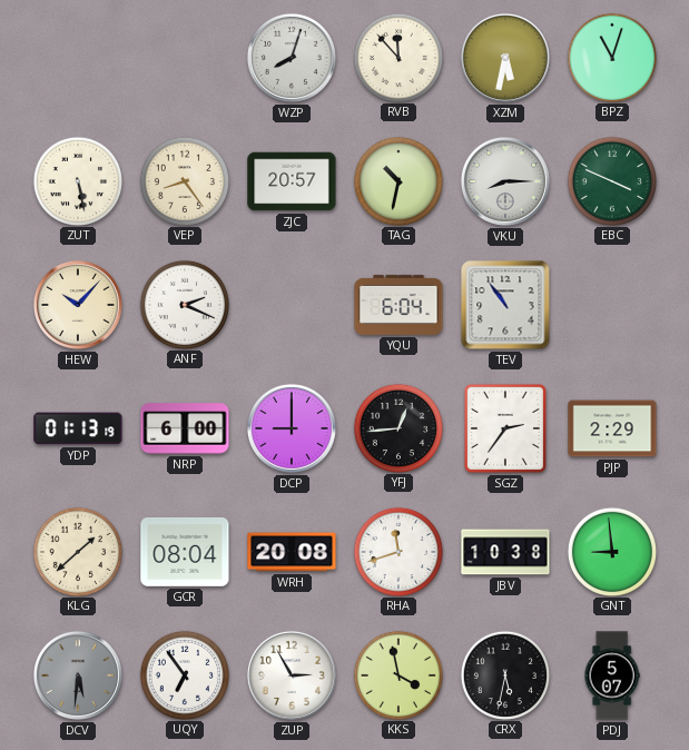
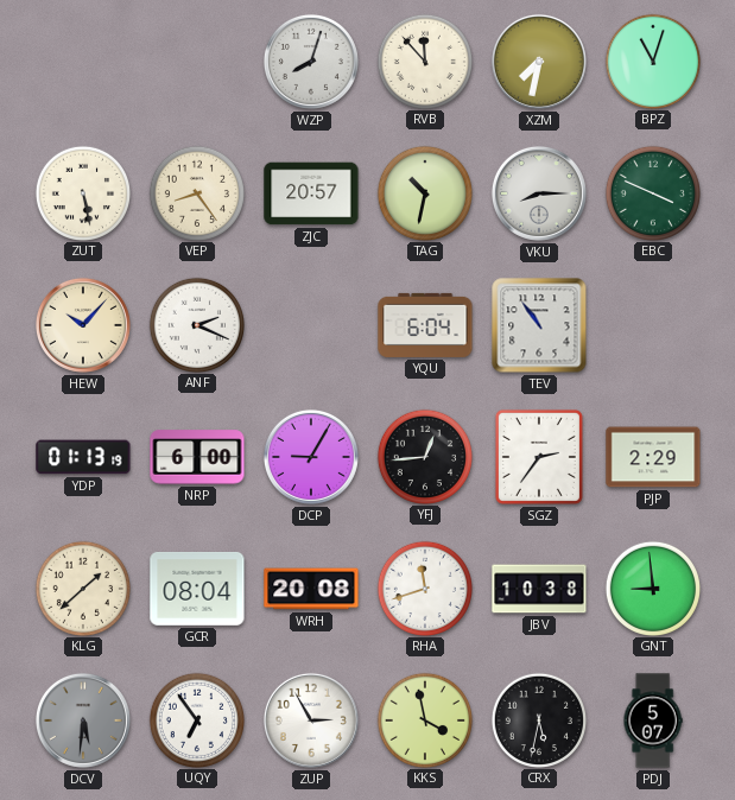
XZM: 5:32 -> 7:32
DCP: 9:00 -> 9:05
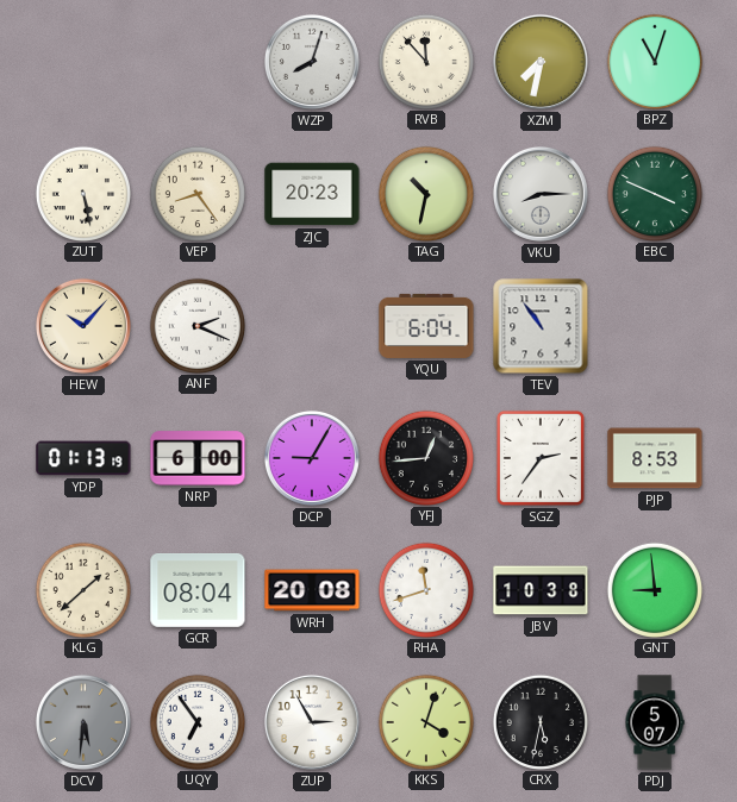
ZJC: 20:57 -> 20:23
PJP: 2:29 -> 8:53
KKS: 3:58 -> 4:03
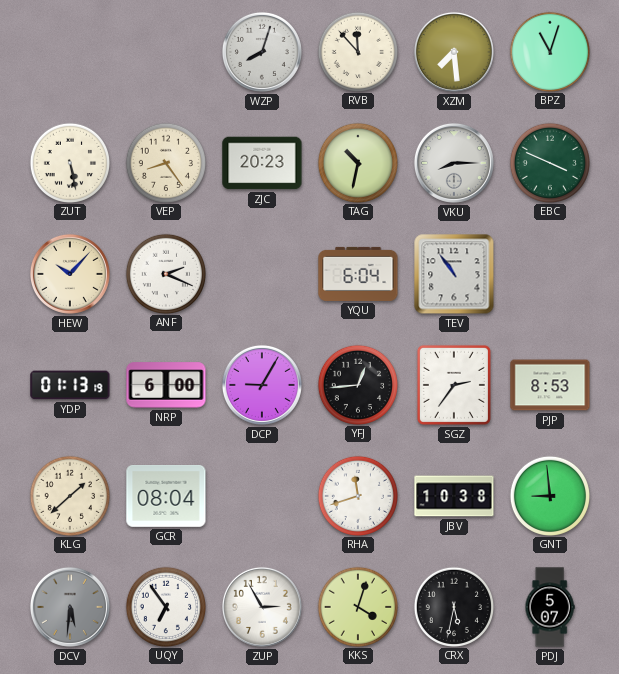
XZM: 7:32 -> 7:29
WRH: 20:08 -> none
